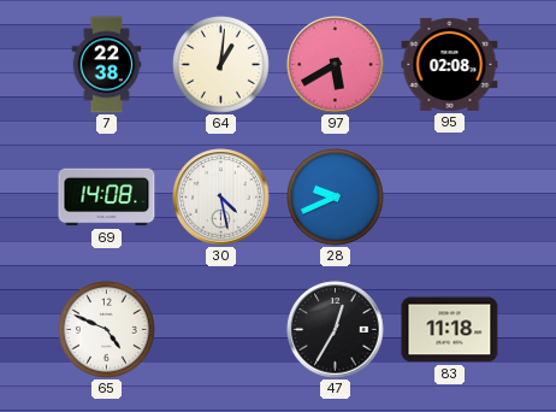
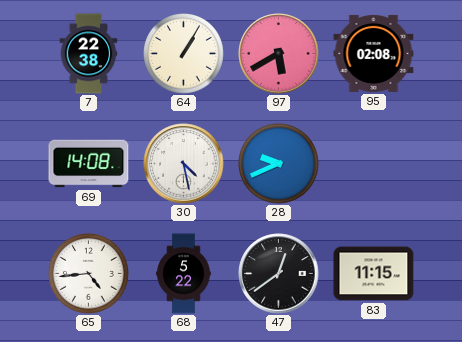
64: 1:01 -> 1:05
65: 4:49 -> 4:44
68: none -> 5:22
47: 12:35 -> 12:39
83: 11:18 -> 11:15
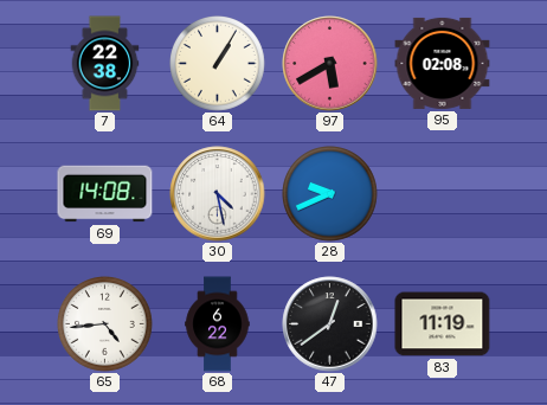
68: 5:22 -> 6:22
83: 11:15 -> 11:19
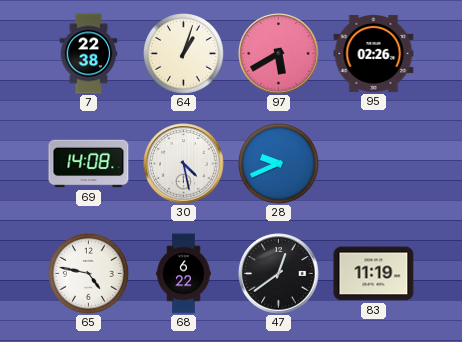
64: 1:05 -> 1:03
95: 02:08 -> 02:26
65: 4:44 -> 4:47
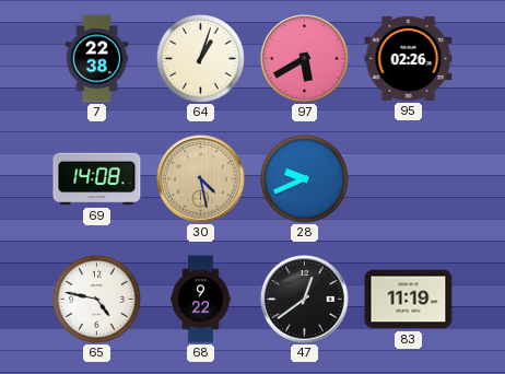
30 dial: white -> champagne
68: 6:22 -> 9:22
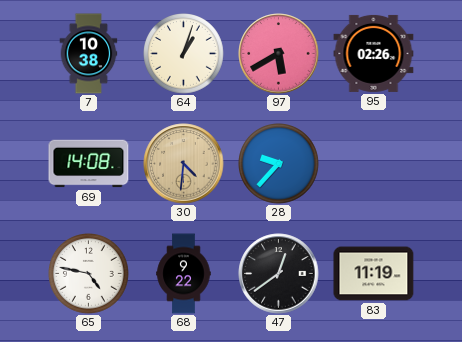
7: 22:38 -> 10:38
30: 4:28 -> 4:31
28: 9:41 -> 9:37
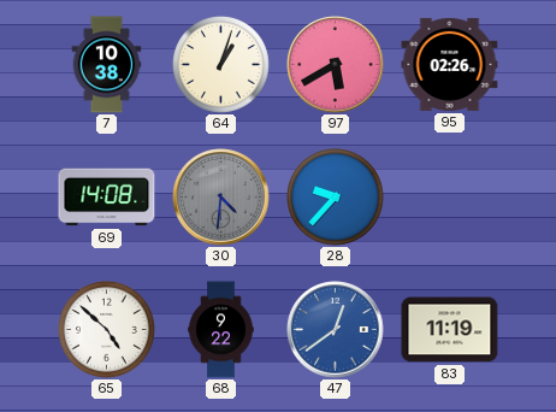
30 dial: champagne -> grey
65: 4:47 -> 4:52
47 dial: black -> blue
